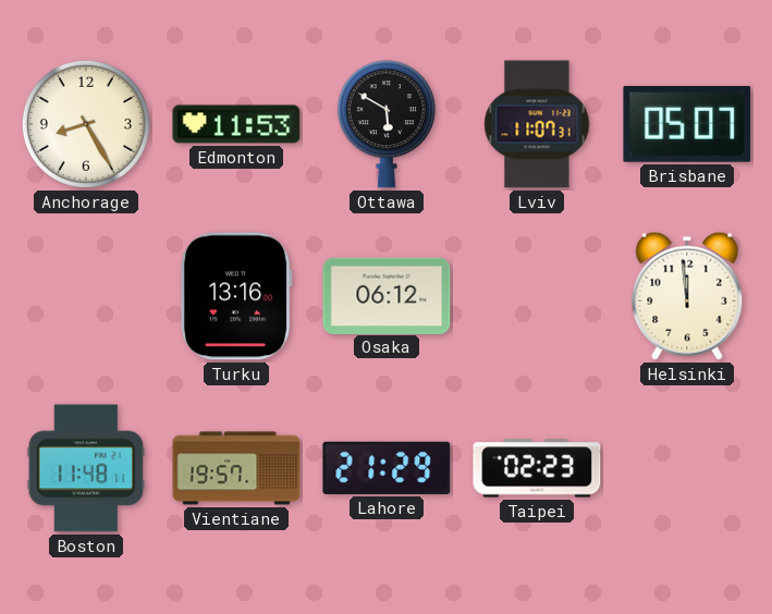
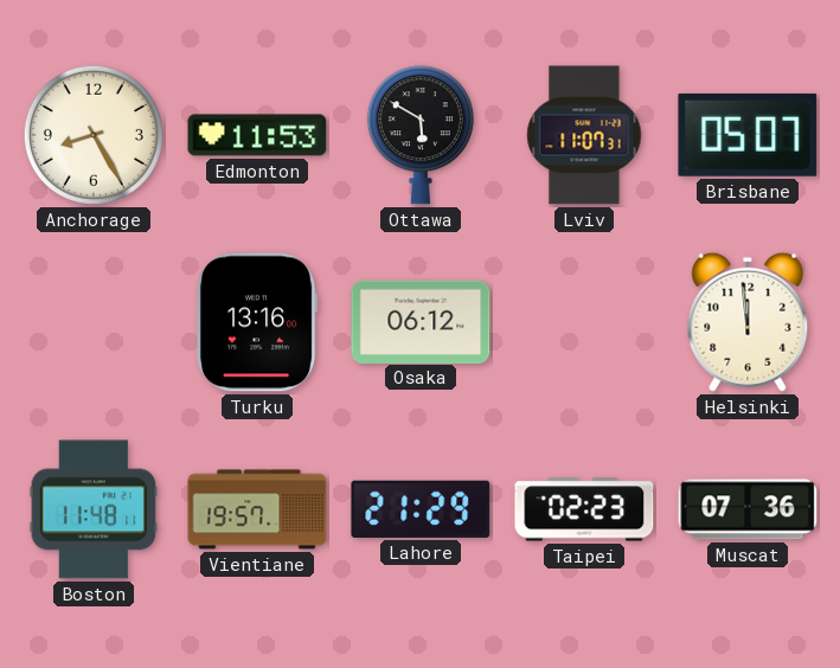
Muscat: none -> 07:36
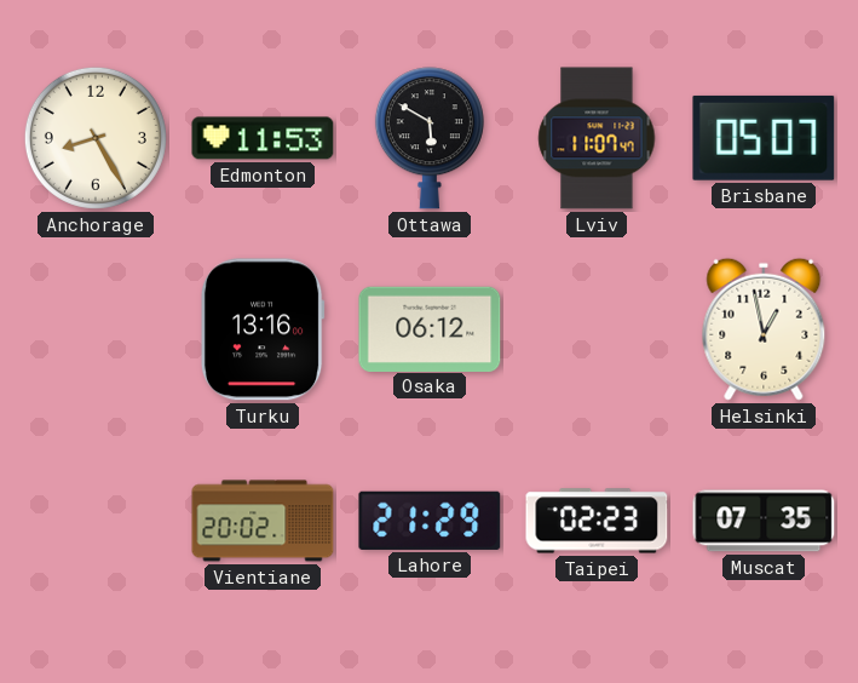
Lviv: 11:07:31 -> 11:07:47
Helsinki: 11:59 -> 12:58
Boston: 11:48 -> none
Vientiane: 19:57 -> 20:02
Muscat: 07:36 -> 07:35
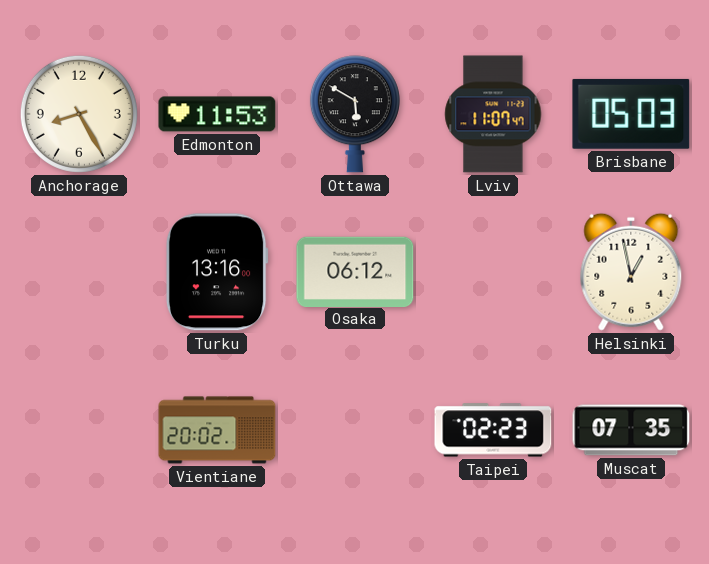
Brisbane: 05:07 -> 05:03
Lahore: 21:29 -> none
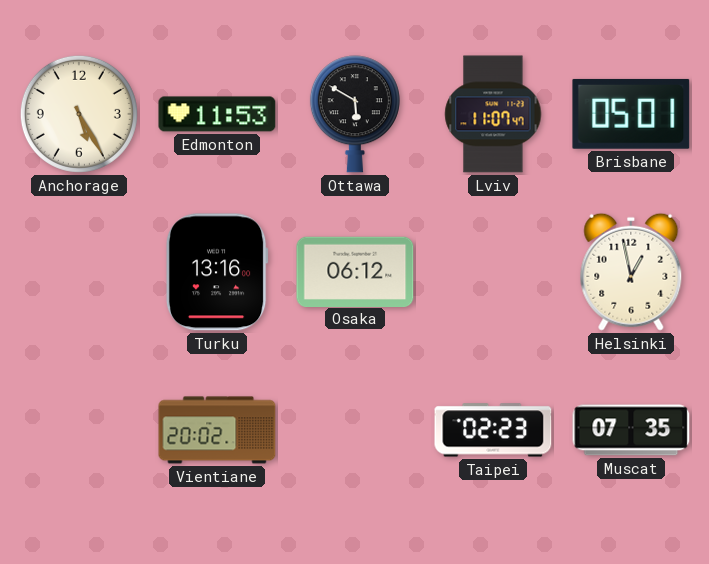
Anchorage: 8:25 -> 5:25
Brisbane: 05:03 -> 05:01
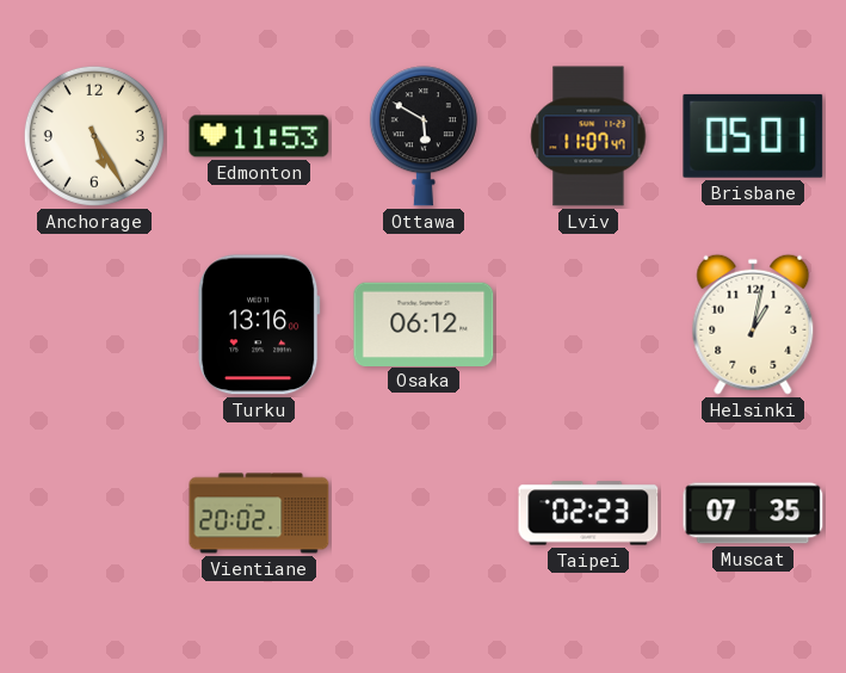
Helsinki: 12:58 -> 1:02
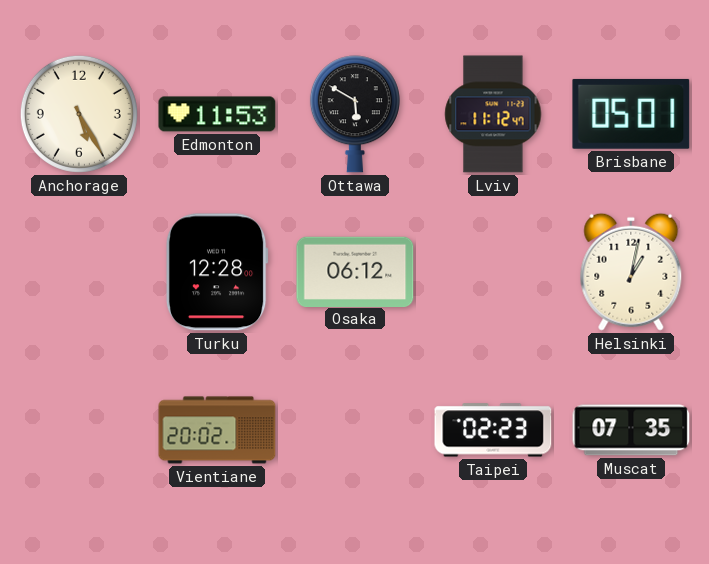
Lviv: 11:07 -> 11:12
Turku: 13:16 -> 12:28
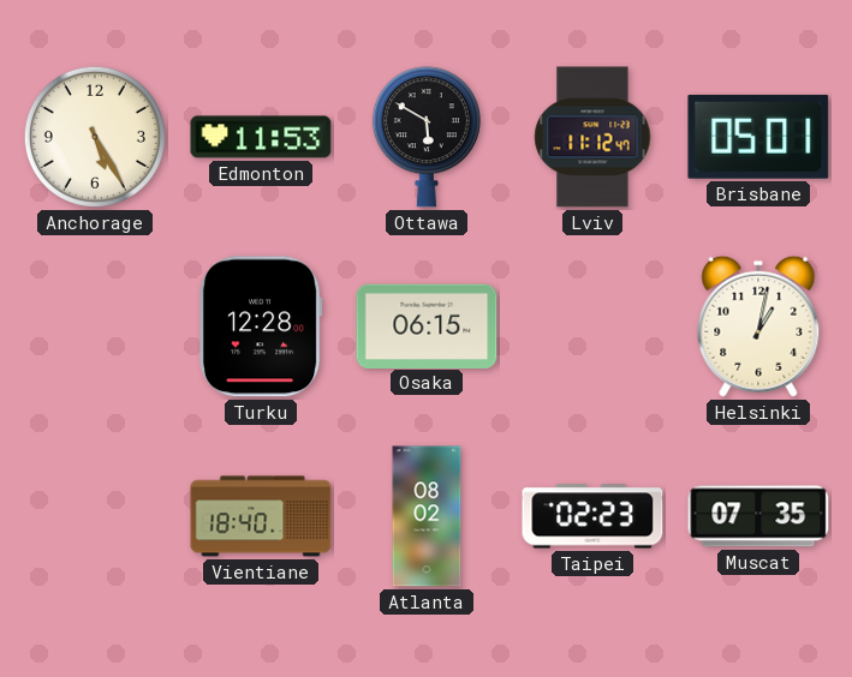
Osaka: 06:12 -> 06:15
Vientiane: 20:02 -> 18:40
Atlanta: none -> 08:02
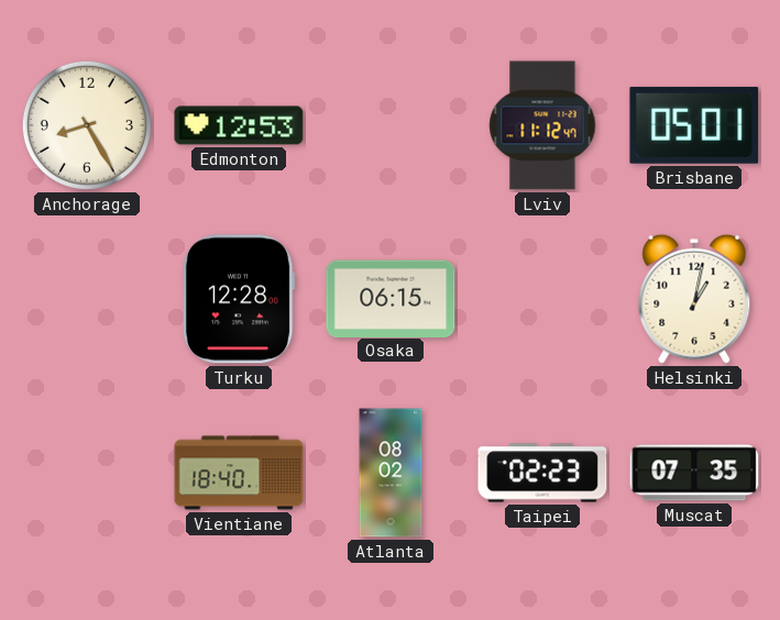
Anchorage: 5:25 -> 8:25
Edmonton: 11:53 -> 12:53
Ottawa: 5:50 -> none
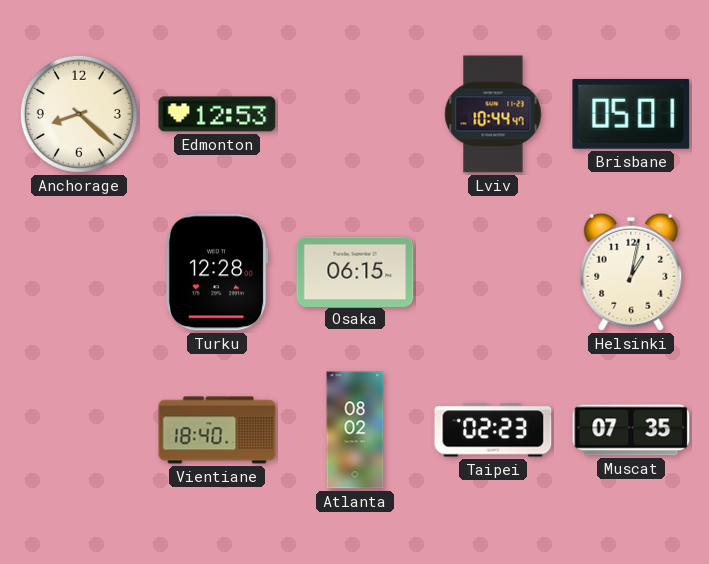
Anchorage: 8:25 -> 8:22
Lviv: 11:12 -> 10:44
